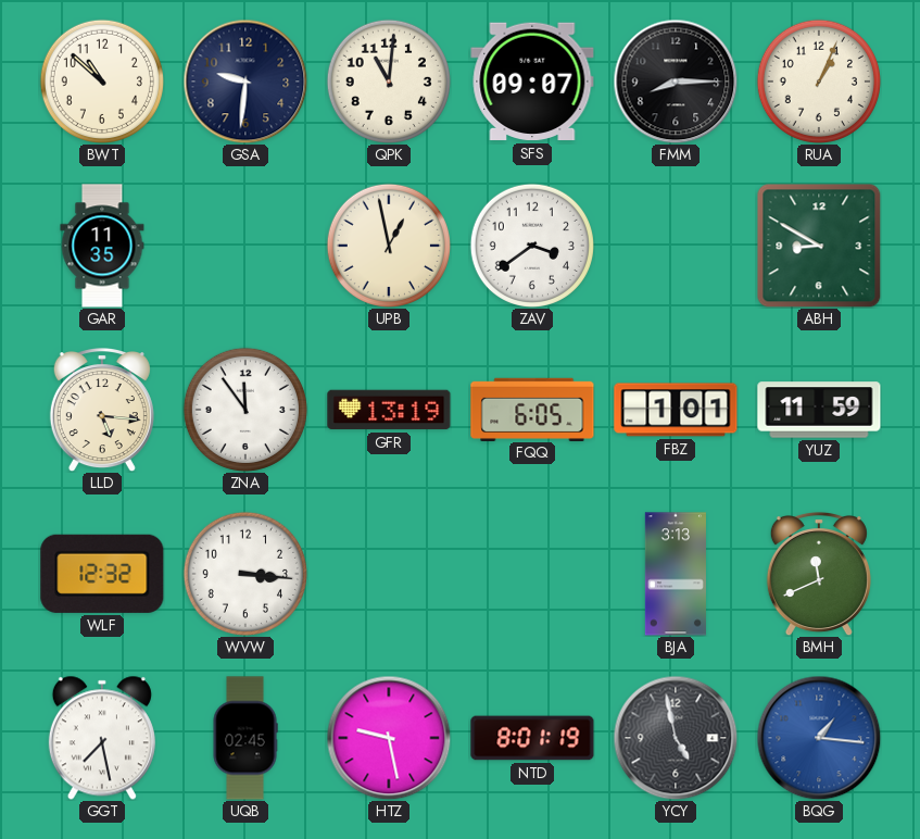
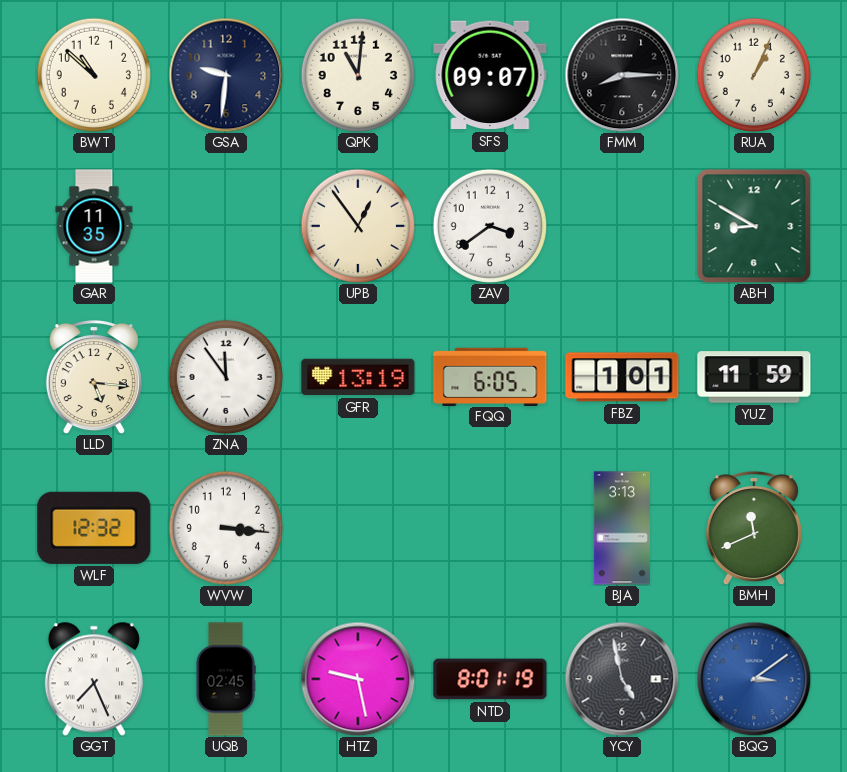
UPB: 12:58 -> 12:54
GGT: 7:28 -> 7:26
BQG: 1:16 -> 3:09
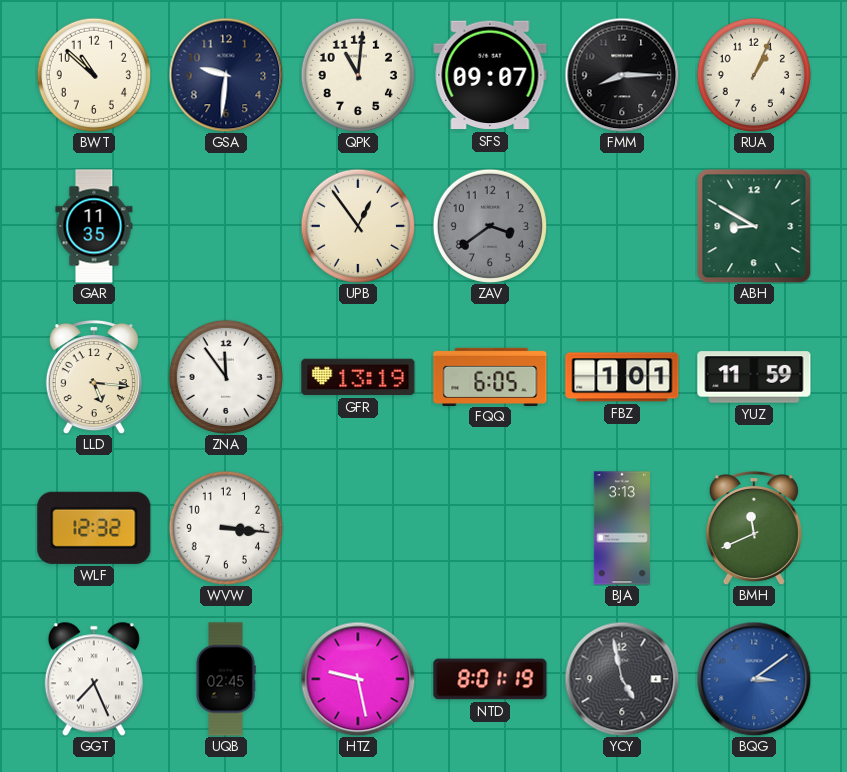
ZAV dial: white -> grey
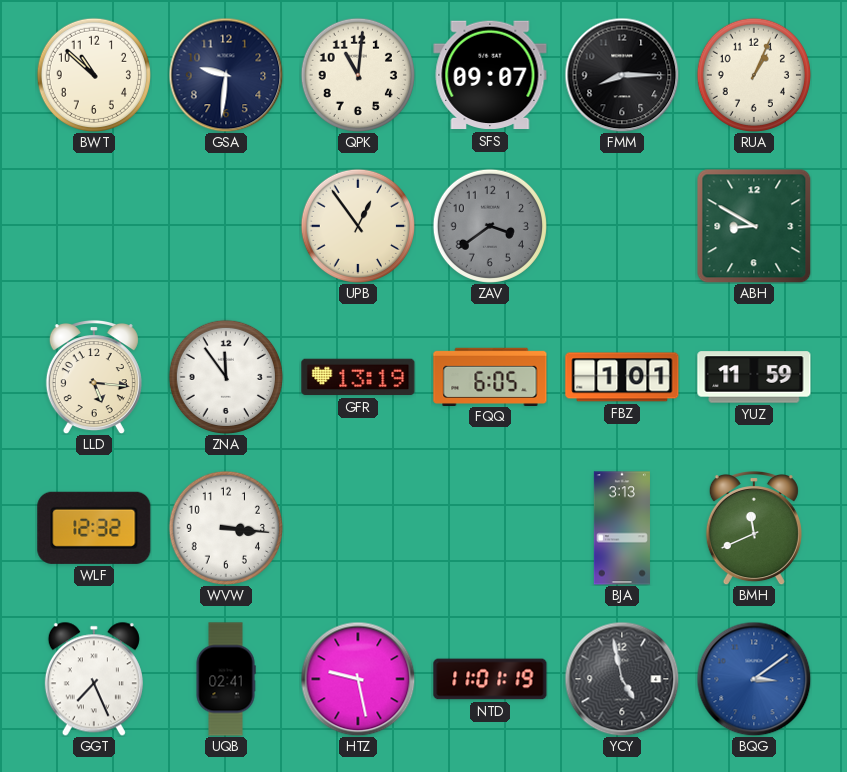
GAR: 11:35 -> none
UQB: 02:45 -> 02:41
NTD: 8:01 -> 11:01
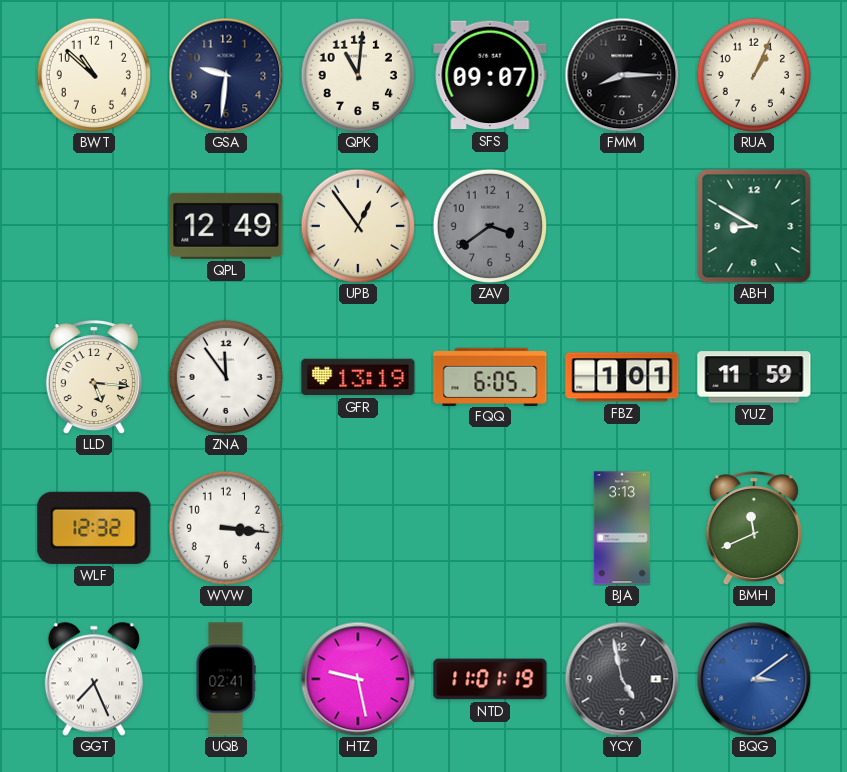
QPL: none -> 12:49
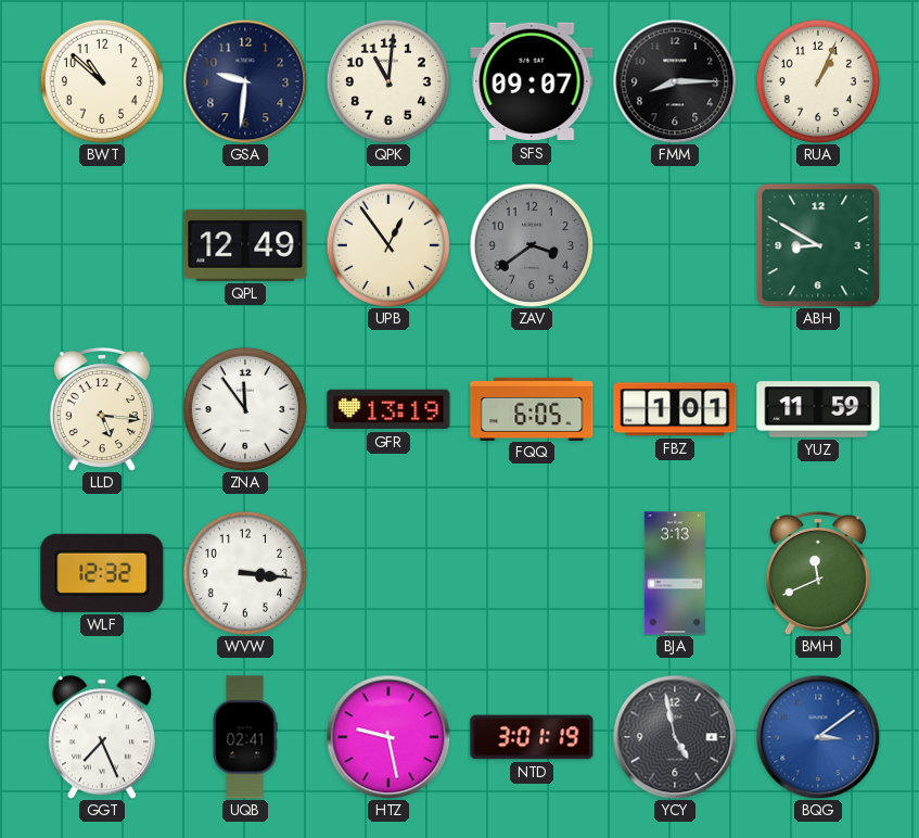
NTD: 11:01 -> 3:01
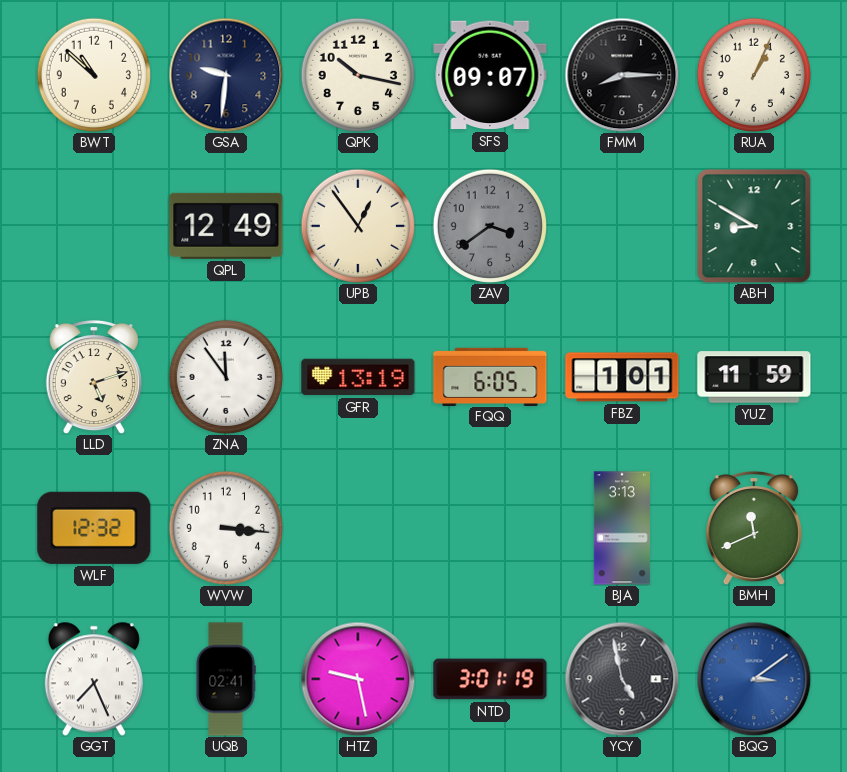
QPK: 11:01 -> 10:17
LLD: 5:16 -> 5:12
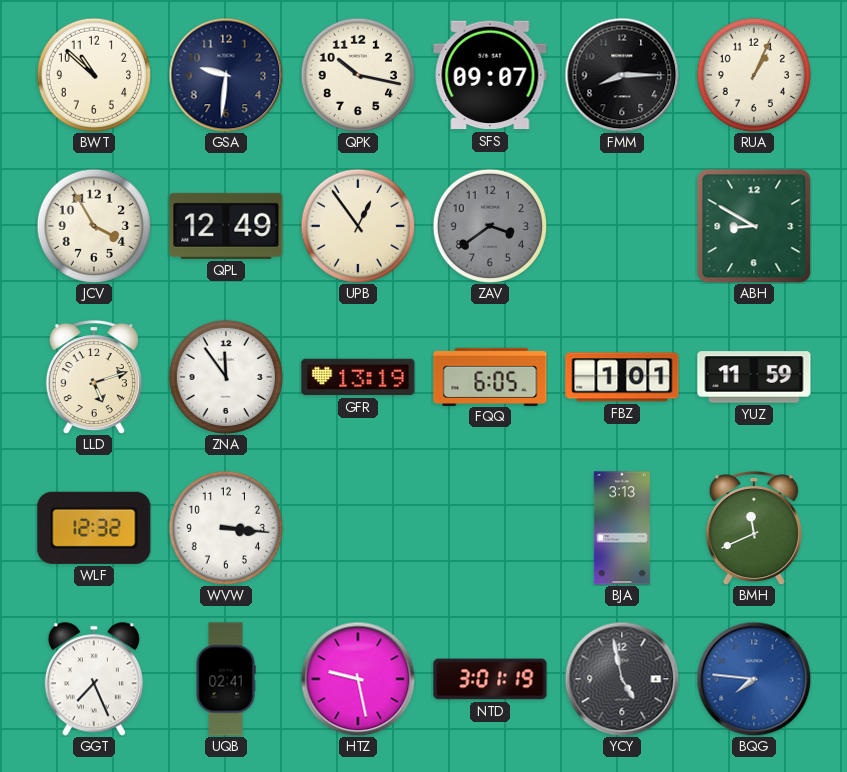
JCV: none -> 3:55
BQG: 3:09 -> 7:46
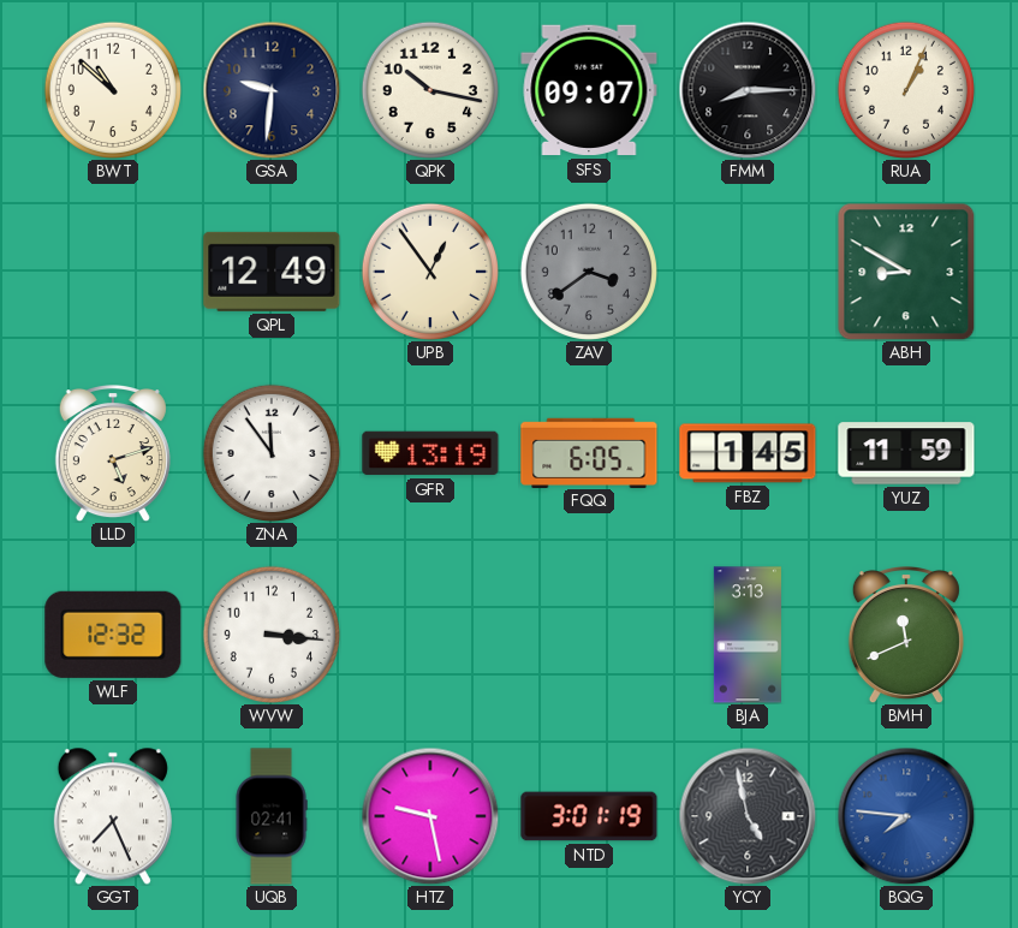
JCV: 3:55 -> none
FBZ: 1:01 -> 1:45
